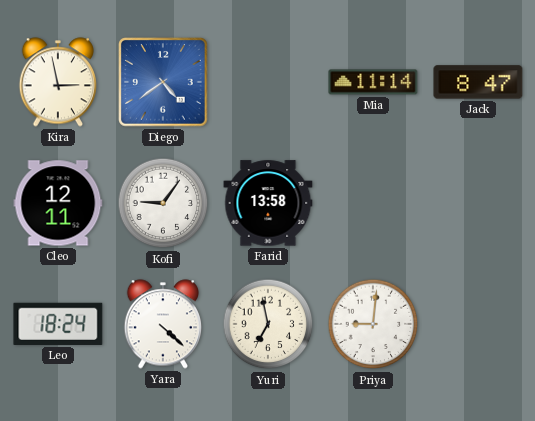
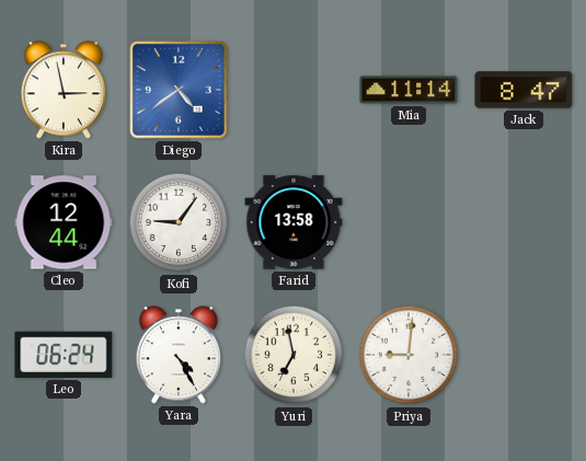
Cleo: 12:11 -> 12:44
Leo: 18:24 -> 06:24
Yara: 4:22 -> 4:25
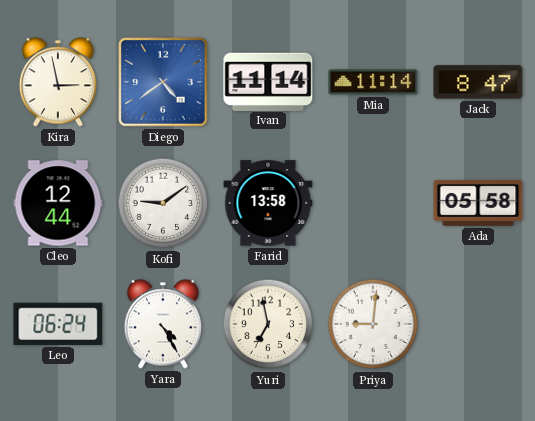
Ivan: none -> 11:14
Kofi: 9:06 -> 9:09
Ada: none -> 05:58
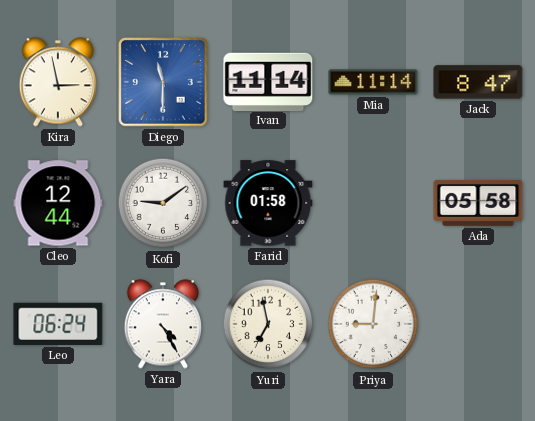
Diego: 4:39 -> 11:30
Farid: 13:58 -> 01:58
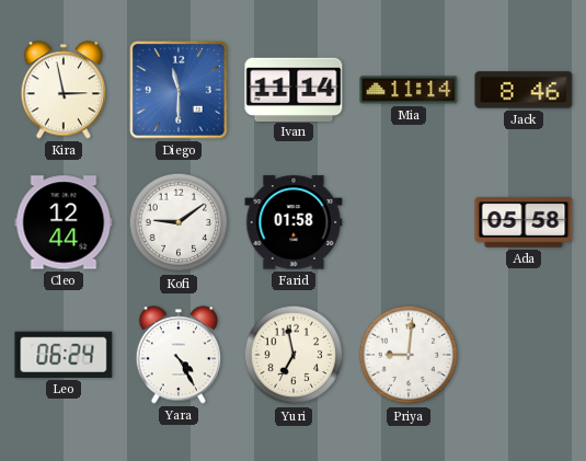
Jack: 8:47 -> 8:46
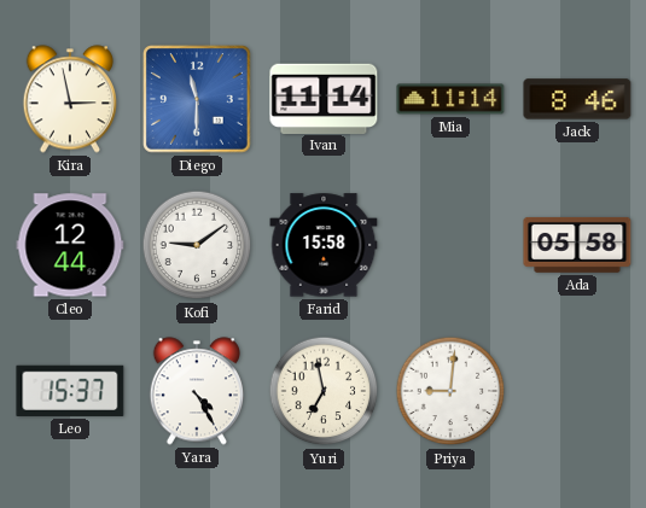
Farid: 01:58 -> 15:58
Leo: 06:24 -> 15:37
